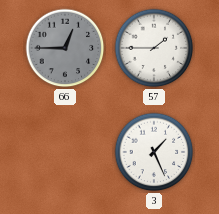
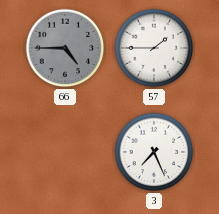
66: 12:45 -> 4:45
3: 1:26 -> 7:26
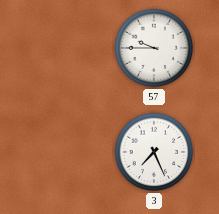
66: 4:45 -> none
57: 1:45 -> 9:45
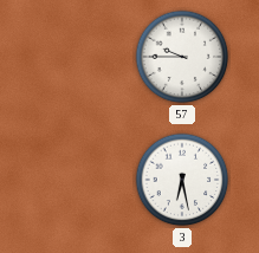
3: 7:26 -> 6:28
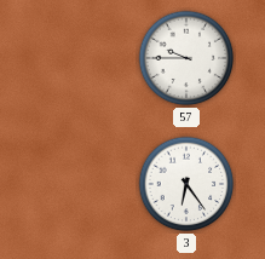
3: 6:28 -> 6:24
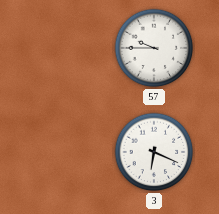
3: 6:24 -> 6:19
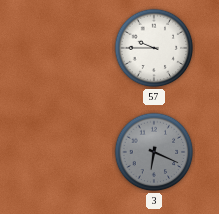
3 dial: white -> grey
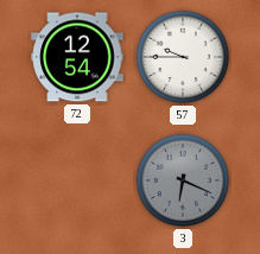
72: none -> 12:54
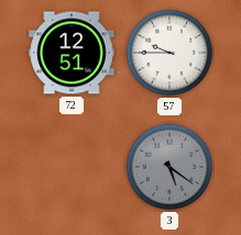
72: 12:54 -> 12:51
3: 6:19 -> 5:21
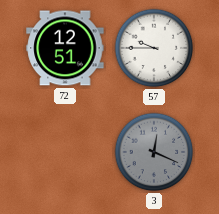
3: 5:21 -> 12:19
